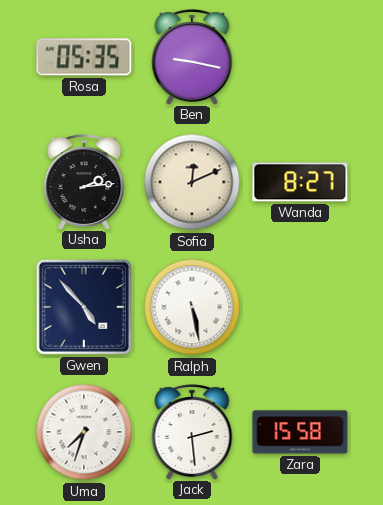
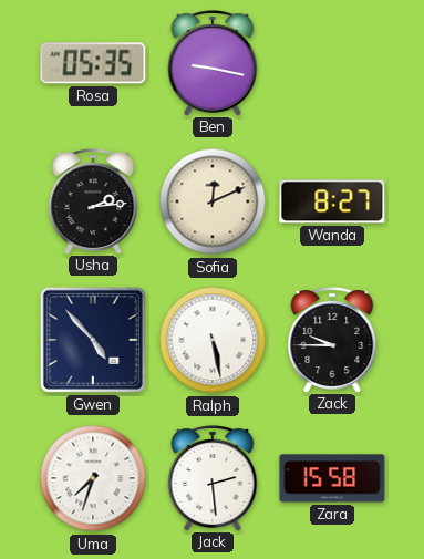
Zack: none -> 9:45
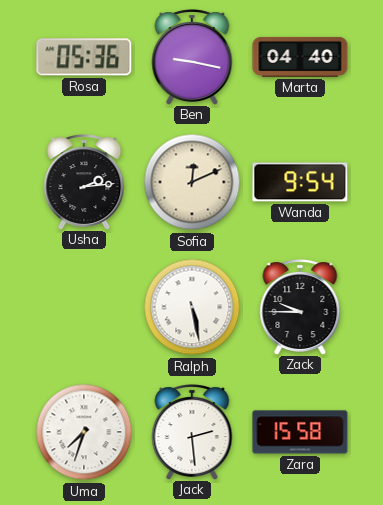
Rosa: 05:35 -> 05:36
Marta: none -> 04:40
Wanda: 8:27 -> 9:54
Gwen: 4:53 -> none
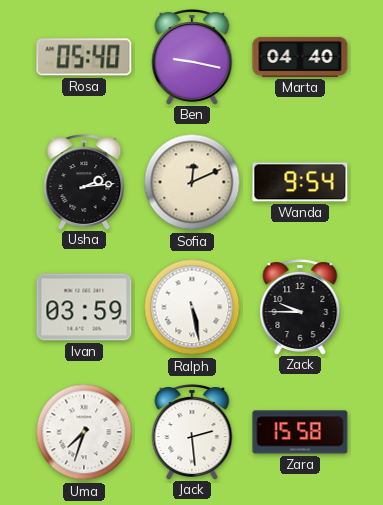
Rosa: 05:36 -> 05:40
Ivan: none -> 03:59
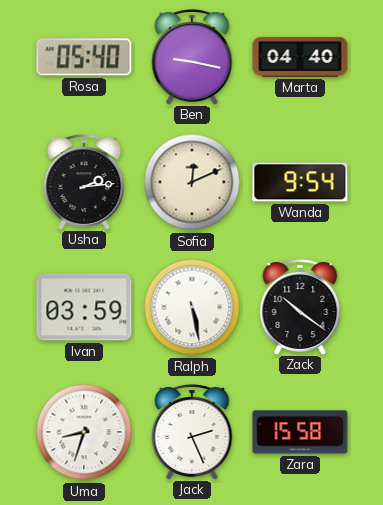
Zack: 9:45 -> 10:21
Uma: 7:33 -> 8:33
Jack: 2:29 -> 2:26
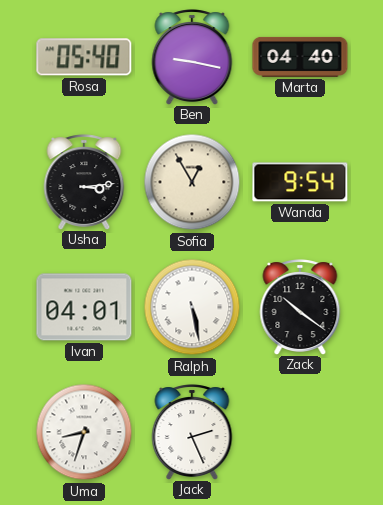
Usha: 2:14 -> 3:14
Sofia: 12:11 -> 12:55
Ivan: 03:59 -> 04:01
Zara: 15:58 -> none
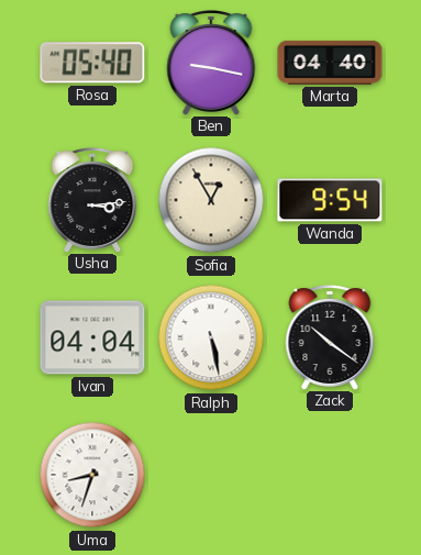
Ivan: 04:01 -> 04:04
Jack: 2:26 -> none
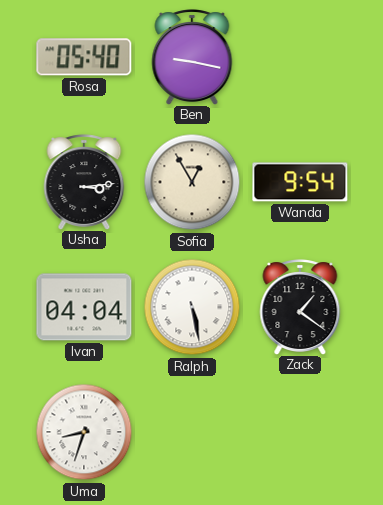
Marta: 04:40 -> none
Zack: 10:21 -> 1:21
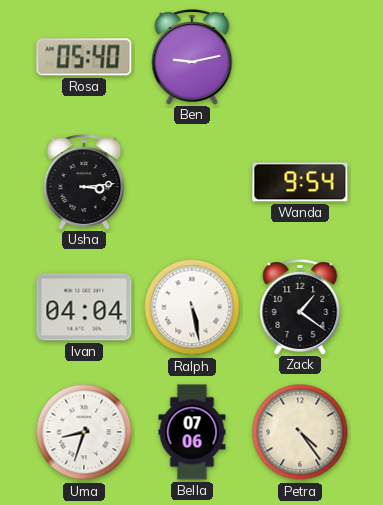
Ben: 9:17 -> 9:13
Sofia: 12:55 -> none
Bella: none -> 07:06
Petra: none -> 4:24
